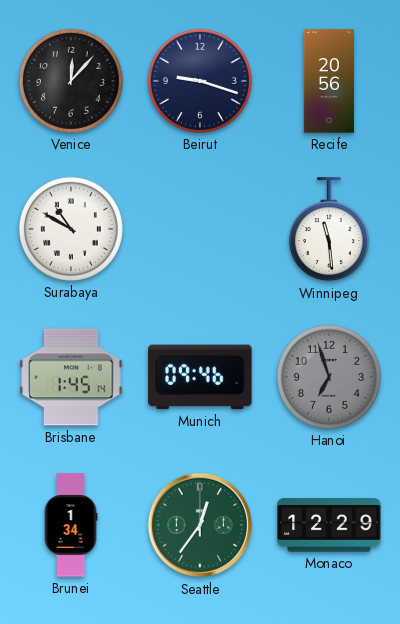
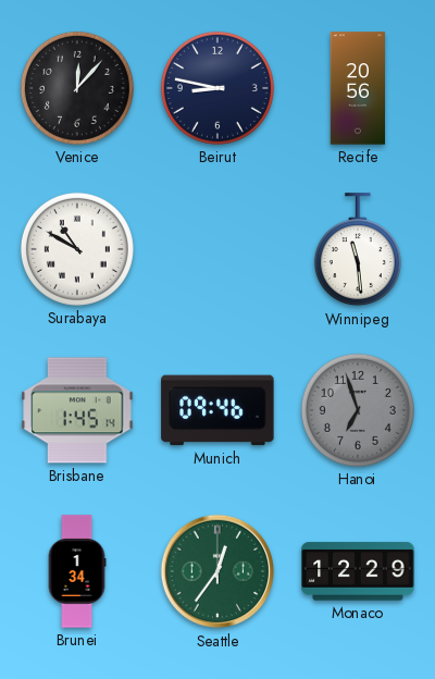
Beirut: 9:18 -> 8:47
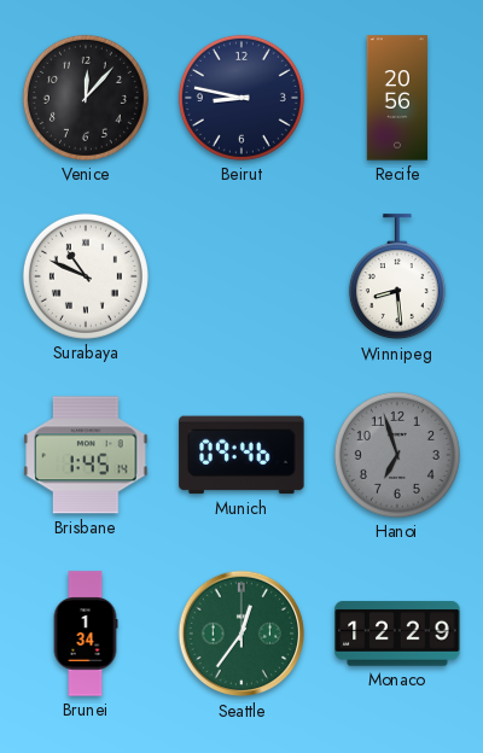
Surabaya: 10:50 -> 10:49
Winnipeg: 11:29 -> 8:29
